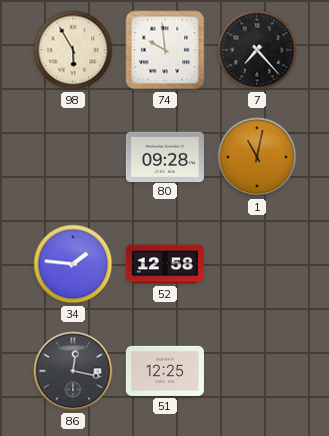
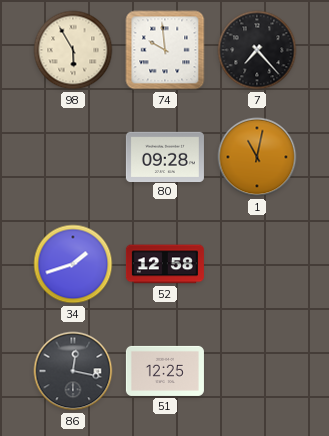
34: 1:46 -> 1:42
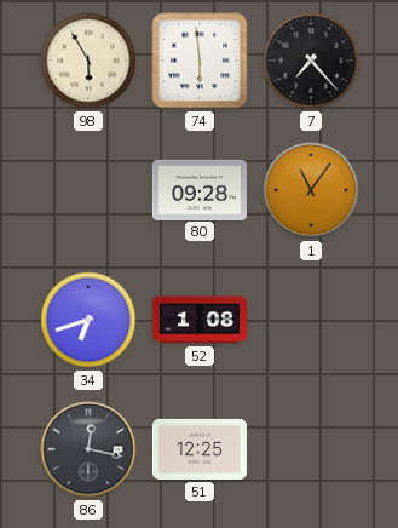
74: 9:59 -> 5:59
1: 11:02 -> 11:06
34: 1:42 -> 6:42
52: 12:58 -> 1:08
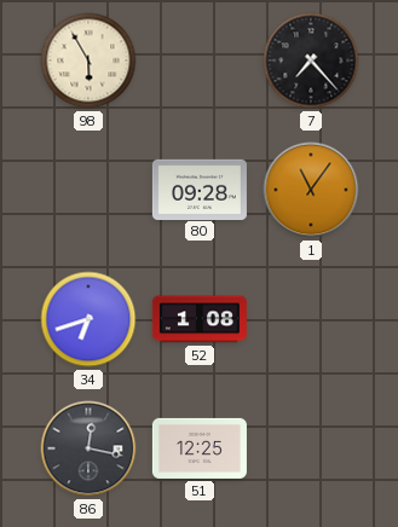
74: 5:59 -> none
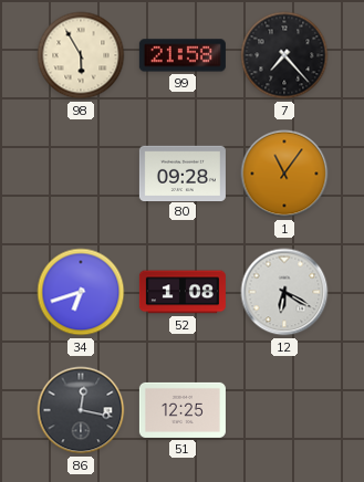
99: none -> 21:58
12: none -> 6:20
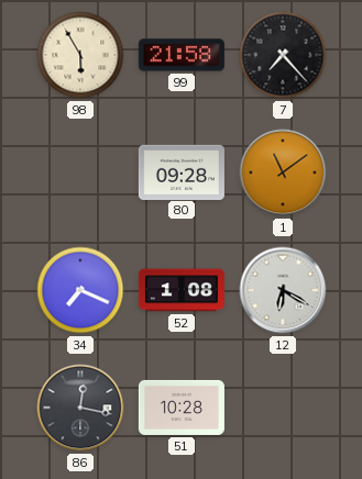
1: 11:06 -> 11:09
34: 6:42 -> 7:19
51: 12:25 -> 10:28
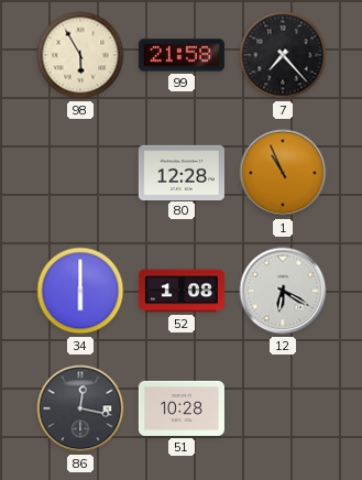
80: 09:28 -> 12:28
1: 11:09 -> 10:56
34: 7:19 -> 6:00
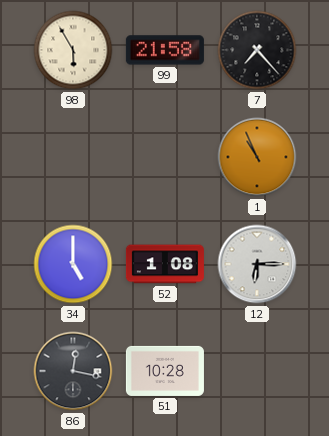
80: 12:28 -> none
34: 6:00 -> 5:00
12: 6:20 -> 6:15
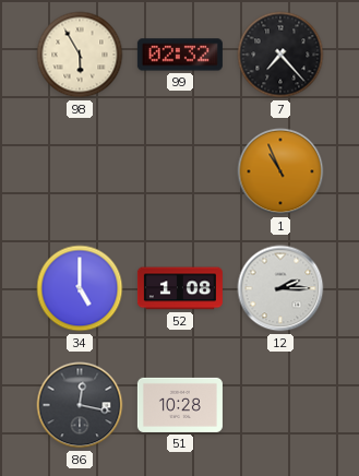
99: 21:58 -> 02:32
12: 6:15 -> 2:15
